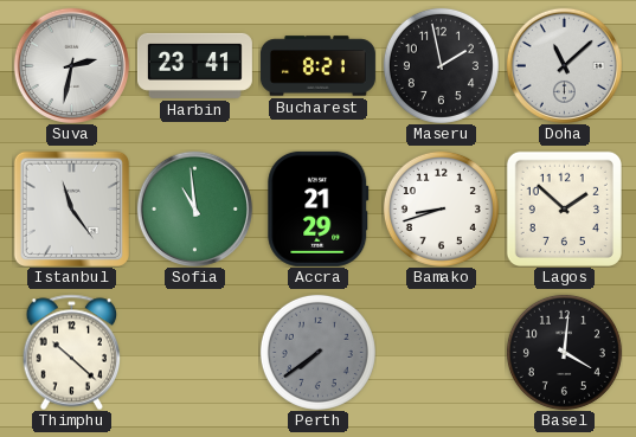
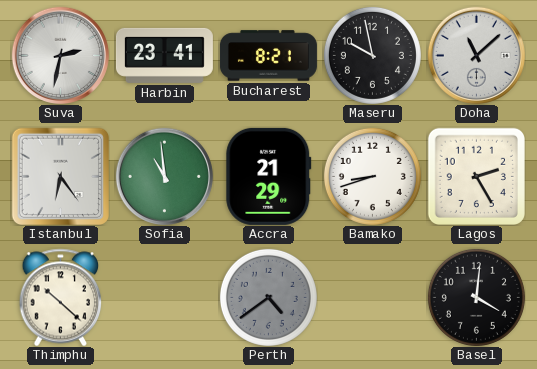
Maseru: 1:58 -> 9:58
Istanbul: 11:24 -> 6:24
Lagos: 1:52 -> 2:25
Perth: 7:39 -> 4:39
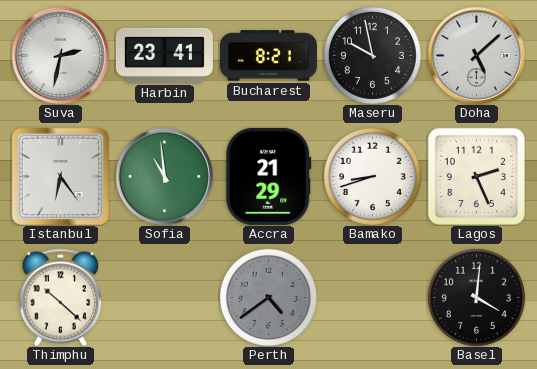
Doha: 11:08 -> 5:08
Lagos: 2:25 -> 2:26
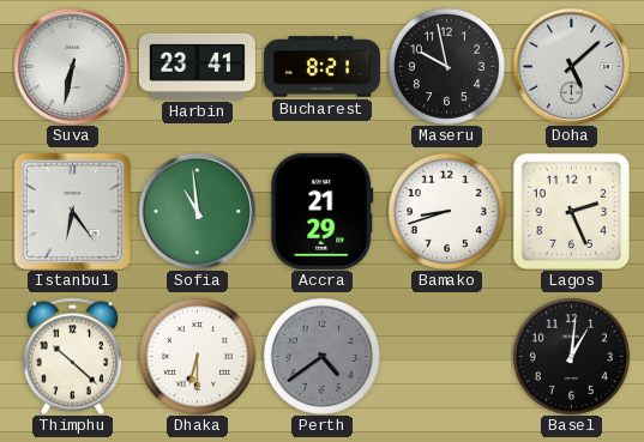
Suva: 2:32 -> 6:32
Dhaka: none -> 6:30
Basel: 4:01 -> 1:01
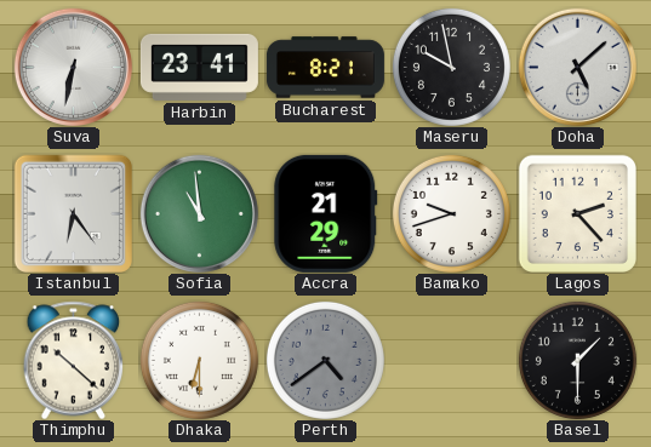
Bamako: 8:42 -> 9:42
Lagos: 2:26 -> 2:23
Basel: 1:01 -> 1:30
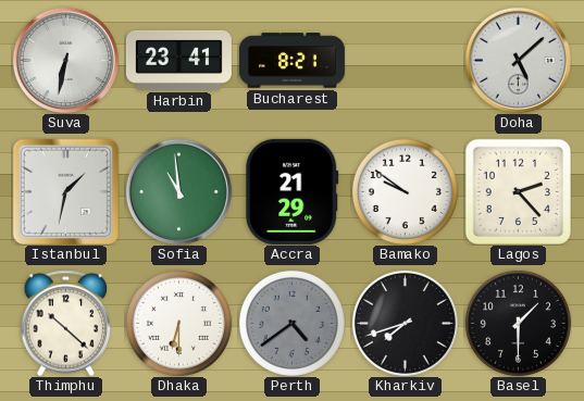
Maseru: 9:58 -> none
Istanbul: 6:24 -> 1:32
Bamako: 9:42 -> 9:51
Kharkiv: none -> 7:42
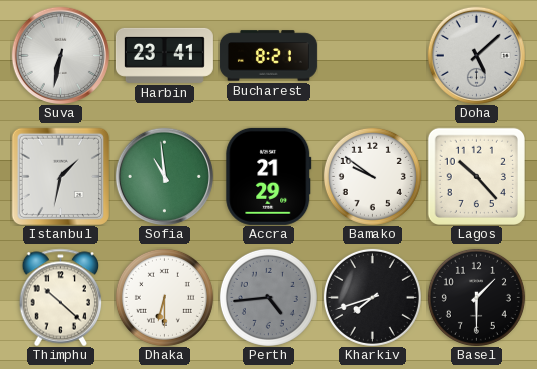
Lagos: 2:23 -> 10:23
Perth: 4:39 -> 4:44
